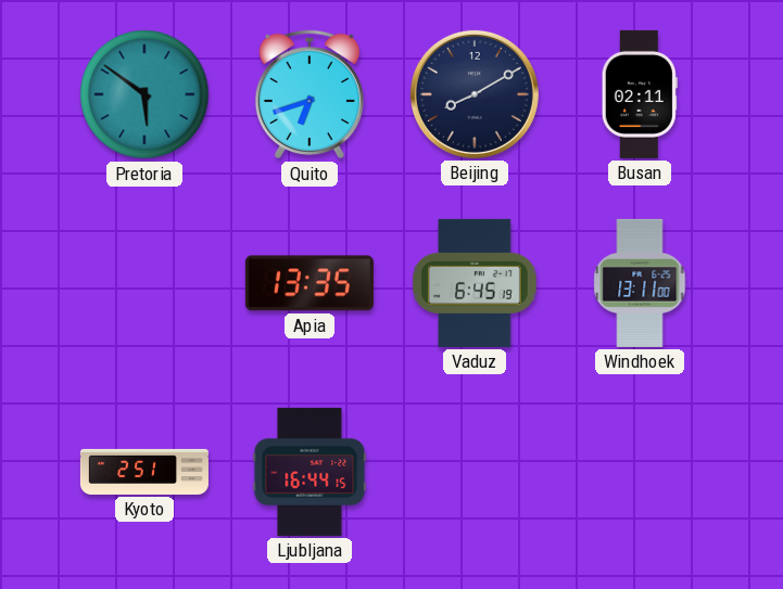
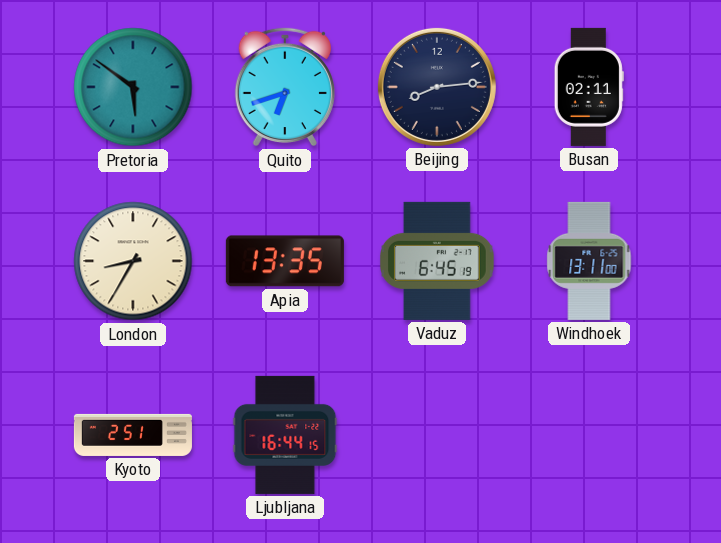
Beijing: 8:10 -> 8:14
London: none -> 8:35
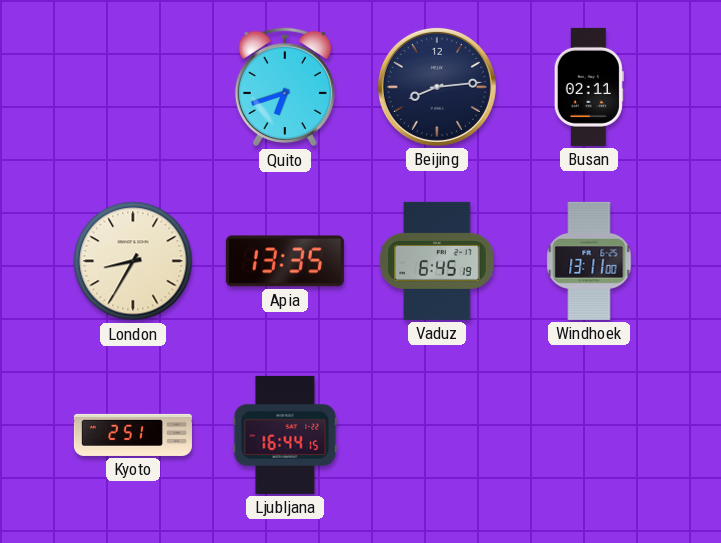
Pretoria: 5:51 -> none
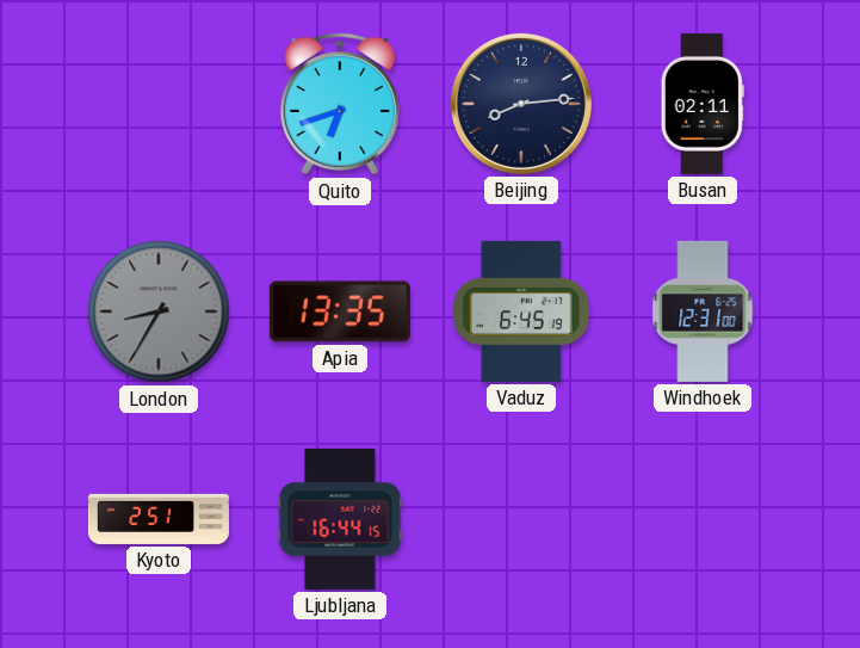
London dial: cream -> grey
Windhoek: 13:11 -> 12:31
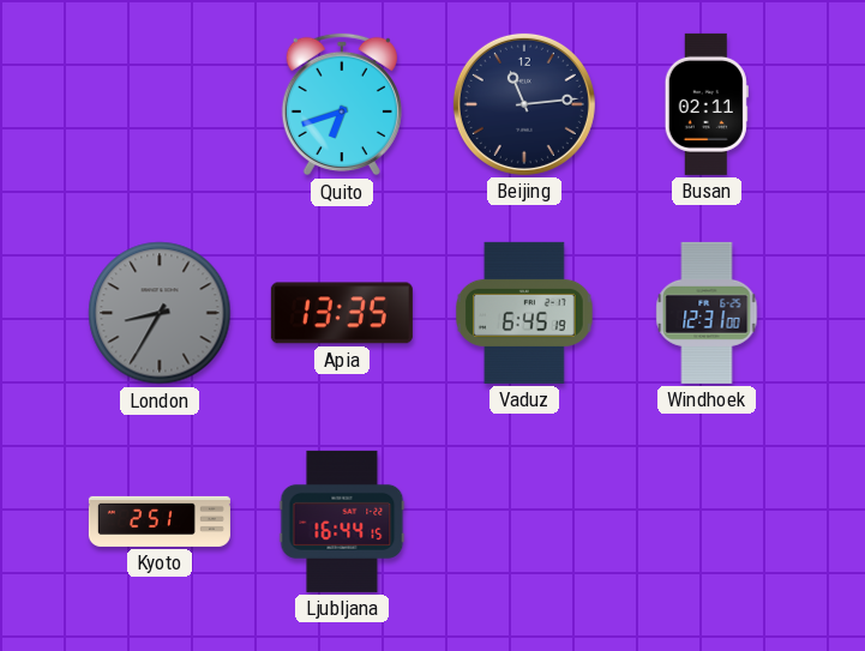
Beijing: 8:14 -> 11:14
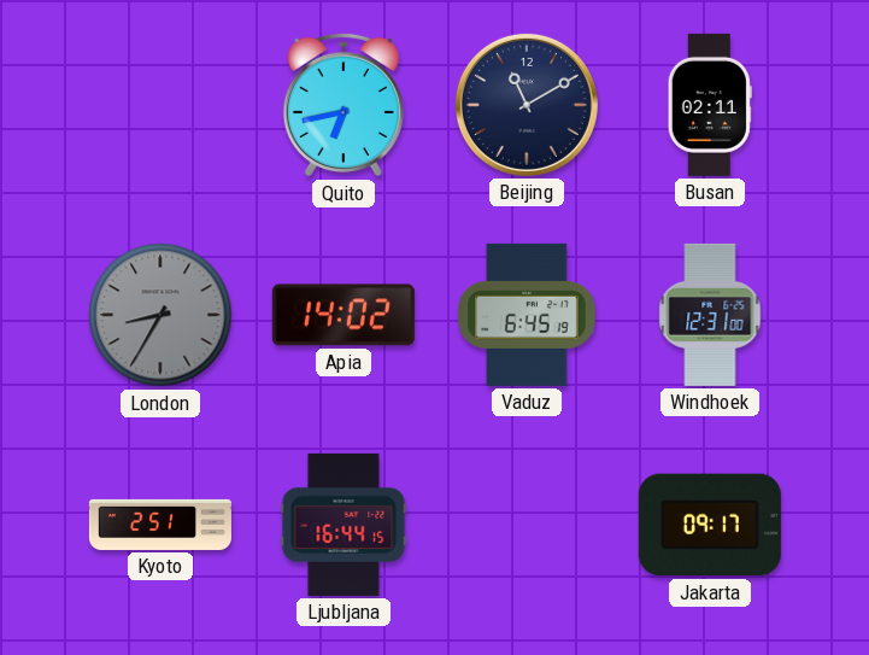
Quito: 6:42 -> 6:43
Beijing: 11:14 -> 11:10
Apia: 13:35 -> 14:02
Jakarta: none -> 09:17
